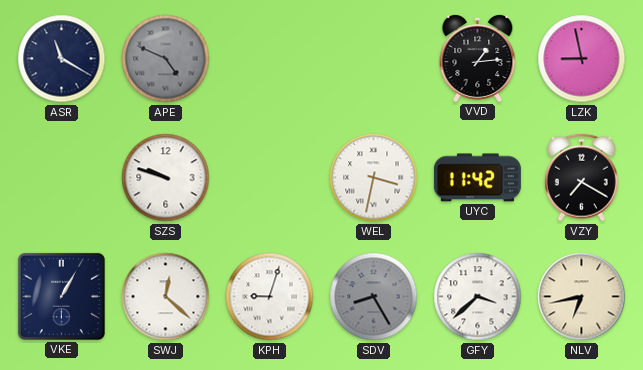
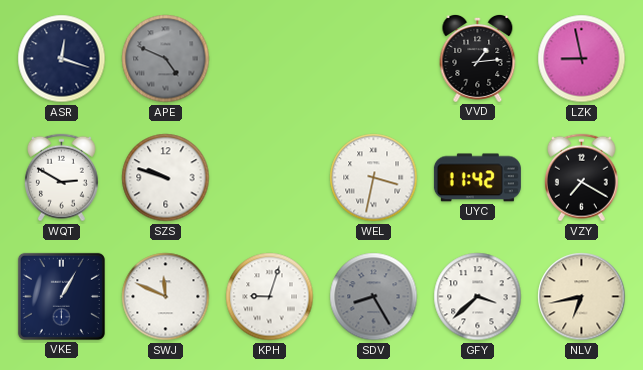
ASR: 11:20 -> 12:18
WQT: none -> 2:50
SWJ: 12:22 -> 11:49
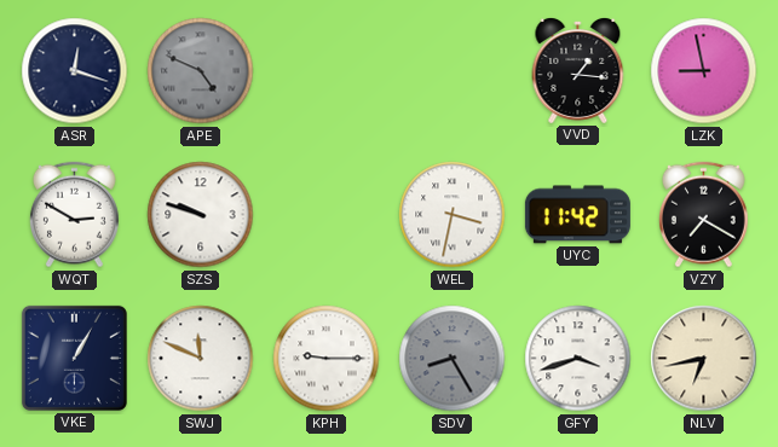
VVD: 1:14 -> 1:16
KPH: 9:03 -> 9:15
GFY: 3:38 -> 3:42
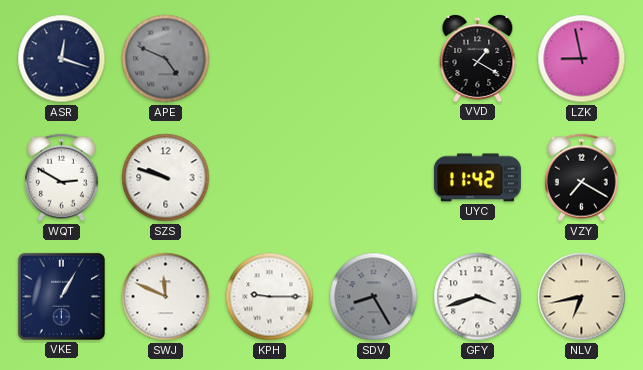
VVD: 1:16 -> 1:20
WEL: 3:32 -> none
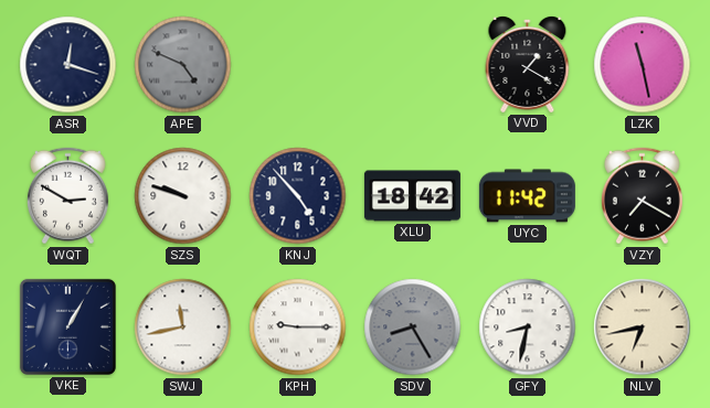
LZK: 8:58 -> 11:28
KNJ: none -> 4:53
XLU: none -> 18:42
SWJ: 11:49 -> 11:43
GFY: 3:42 -> 8:32
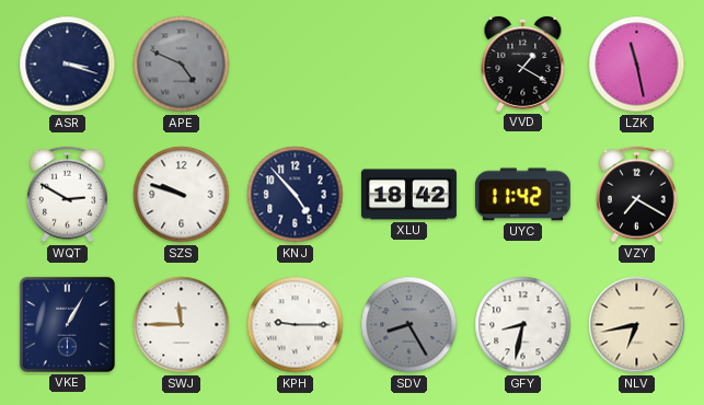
ASR: 12:18 -> 3:18
SWJ: 11:43 -> 11:45
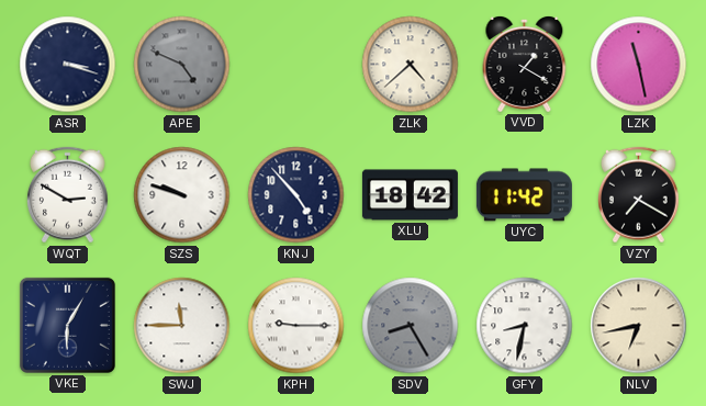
ZLK: none -> 4:38
VKE: 1:05 -> 6:05
